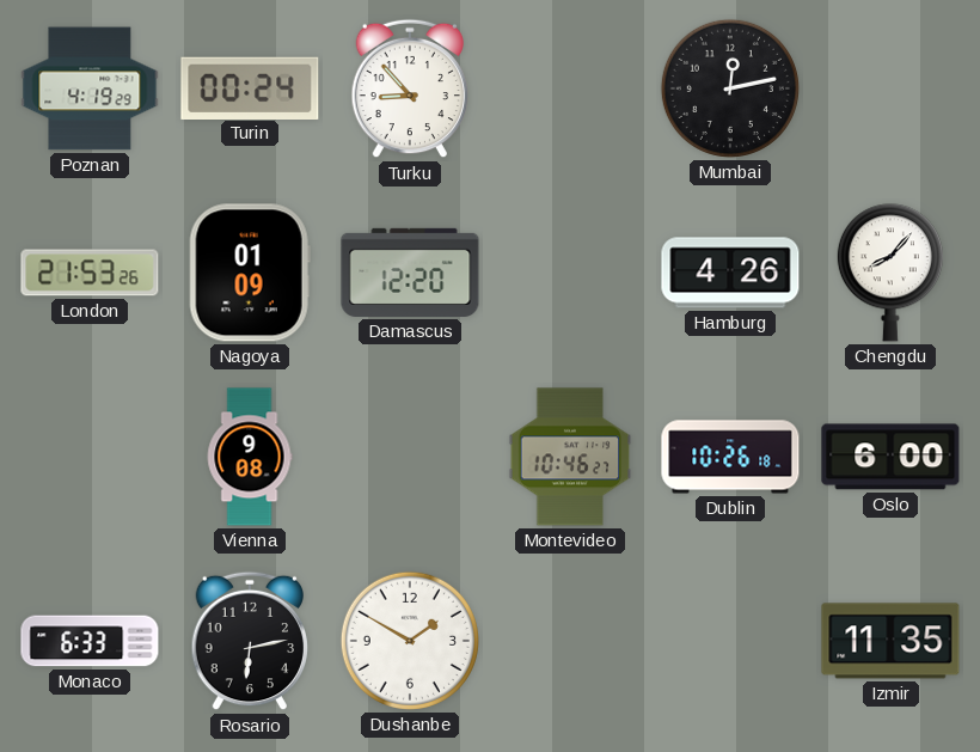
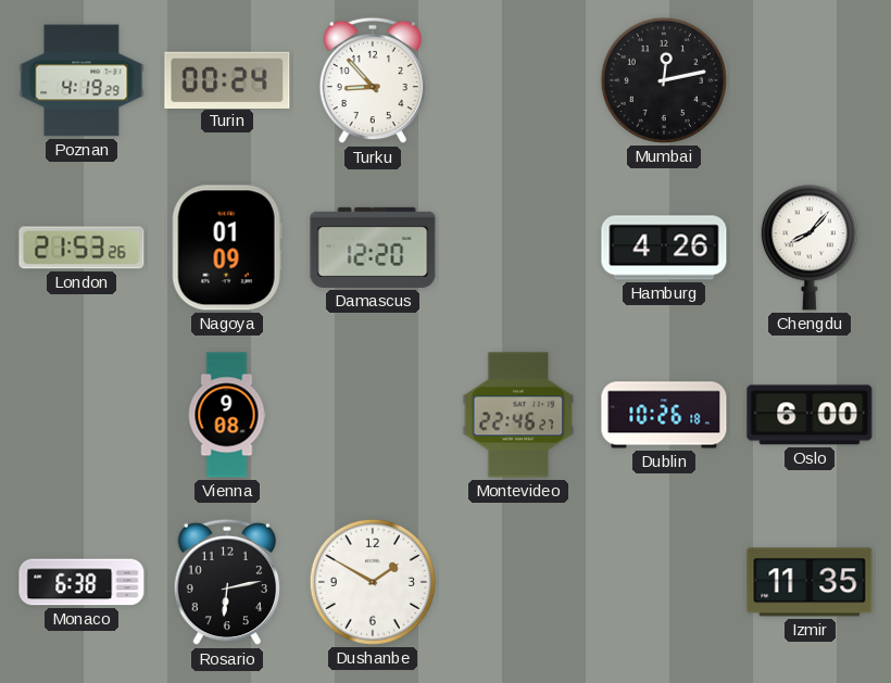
Montevideo: 10:46 -> 22:46
Monaco: 6:33 -> 6:38
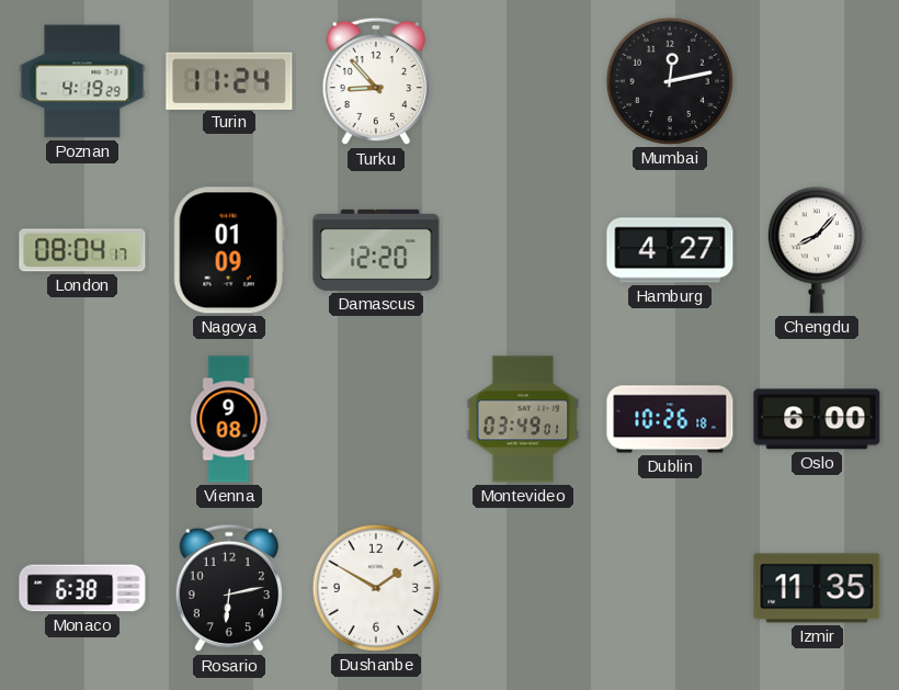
Turin: 00:24 -> 11:24
London: 21:53 -> 08:04
Hamburg: 4:26 -> 4:27
Montevideo: 22:46 -> 03:49
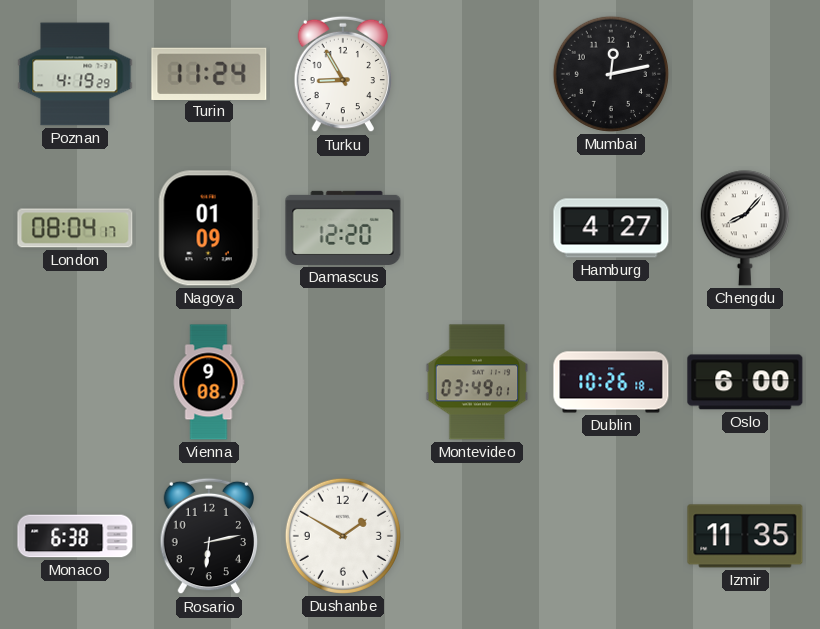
Turku: 8:53 -> 8:55
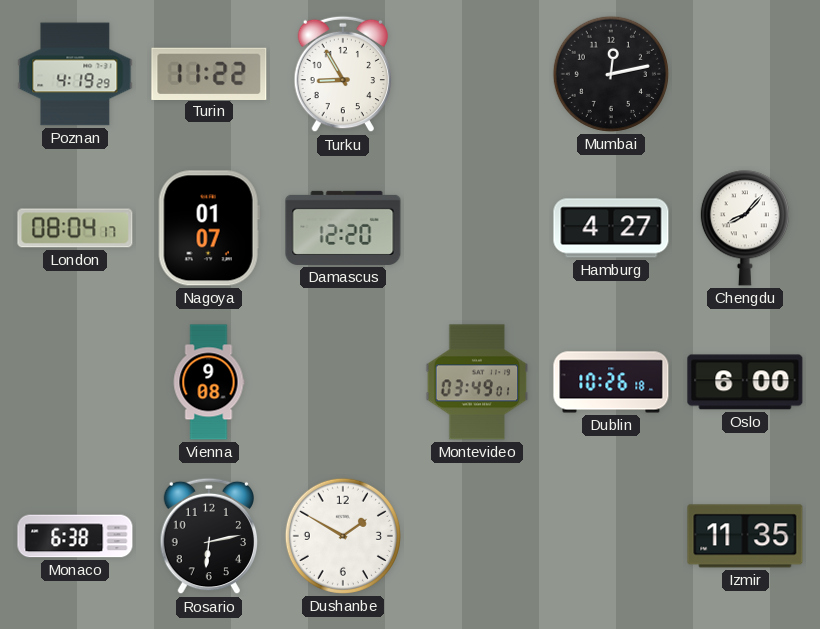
Turin: 11:24 -> 11:22
Nagoya: 01:09 -> 01:07
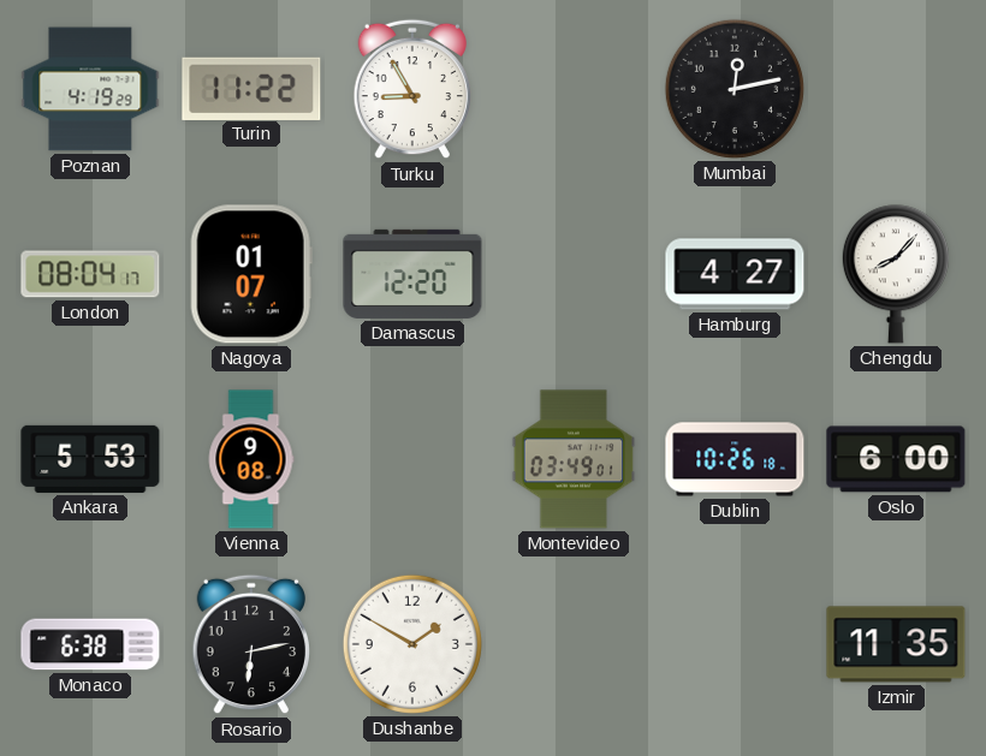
Ankara: none -> 5:53
